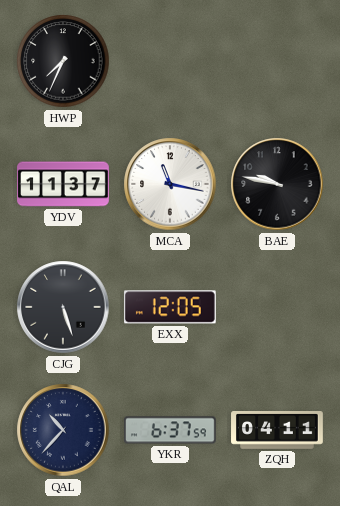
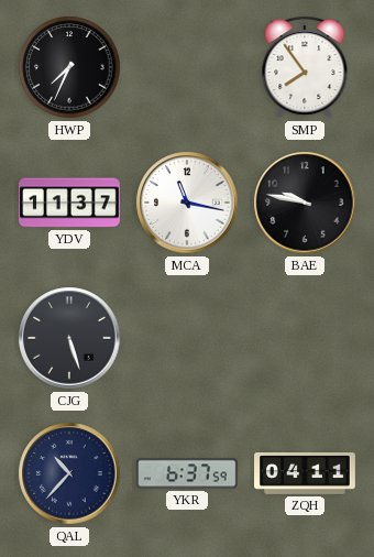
SMP: none -> 7:54
EXX: 12:05 -> none
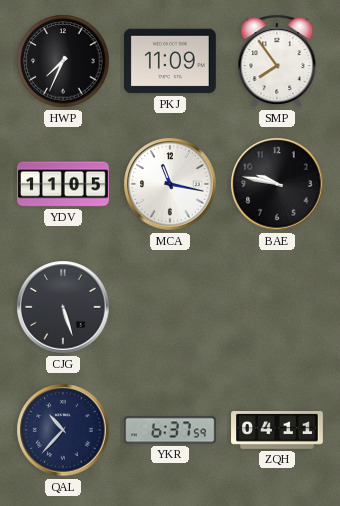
PKJ: none -> 11:09
YDV: 11:37 -> 11:05
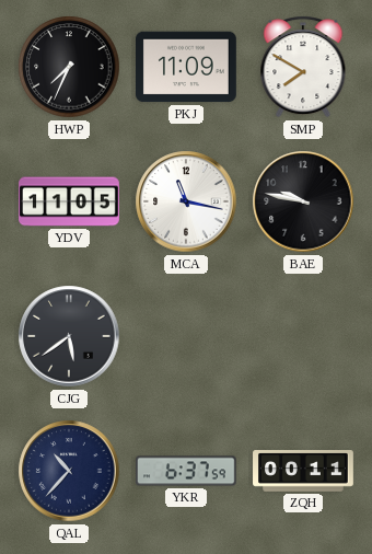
SMP: 7:54 -> 7:50
CJG: 5:27 -> 5:39
ZQH: 04:11 -> 00:11
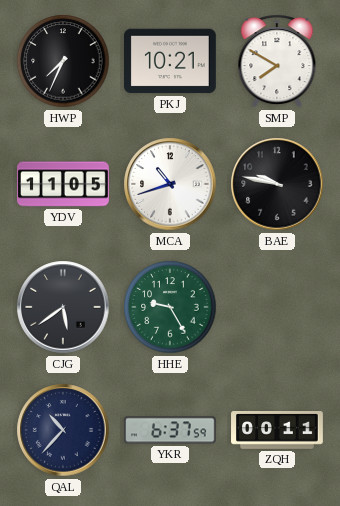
PKJ: 11:09 -> 10:21
MCA: 11:17 -> 10:42
HHE: none -> 9:25
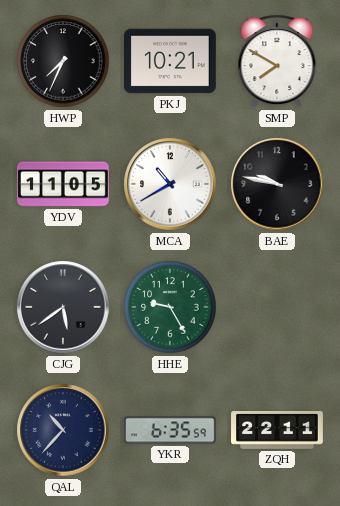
MCA: 10:42 -> 10:40
YKR: 6:37 -> 6:35
ZQH: 00:11 -> 22:11
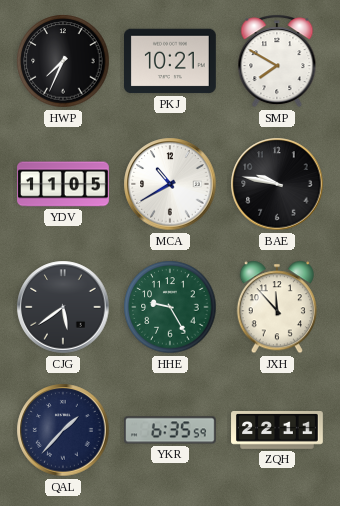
JXH: none -> 11:53
QAL: 10:37 -> 1:37
